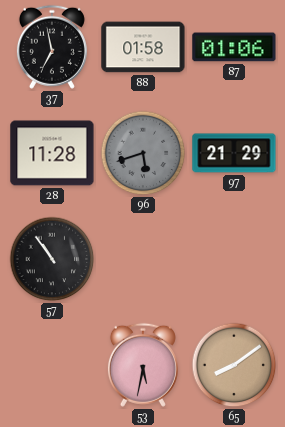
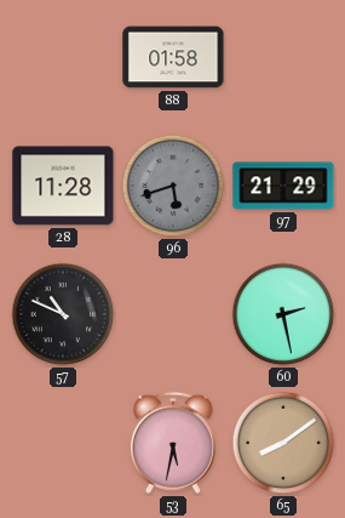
37: 6:58 -> none
87: 01:06 -> none
57: 10:54 -> 10:49
60: none -> 2:28
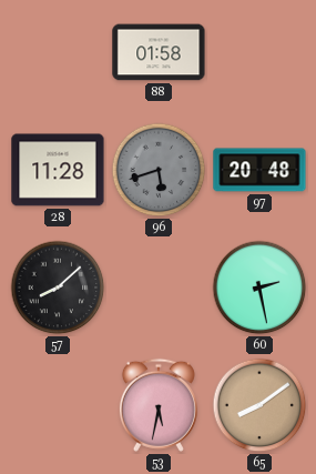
97: 21:29 -> 20:48
57: 10:49 -> 8:08
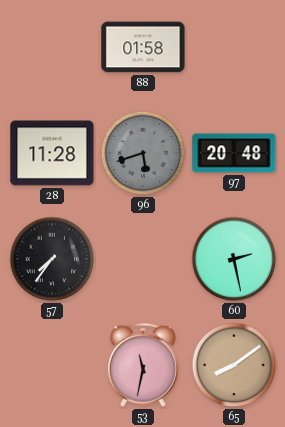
57: 8:08 -> 7:36
53: 5:32 -> 11:32
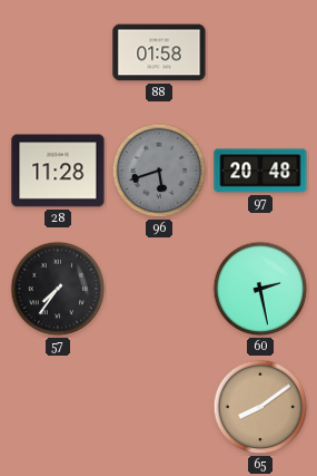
53: 11:32 -> none
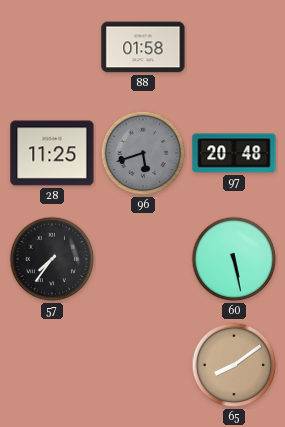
28: 11:28 -> 11:25
60: 2:28 -> 5:28
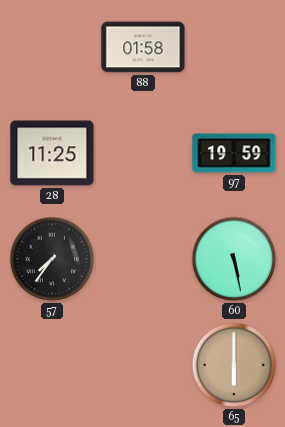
96: 5:42 -> none
97: 20:48 -> 19:59
65: 8:09 -> 6:00
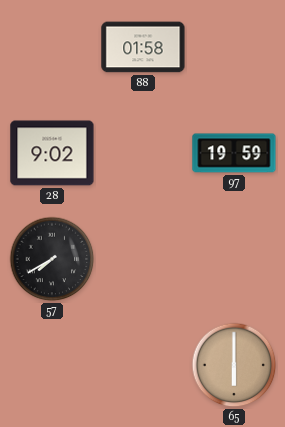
28: 11:25 -> 9:02
57: 7:36 -> 7:40
60: 5:28 -> none
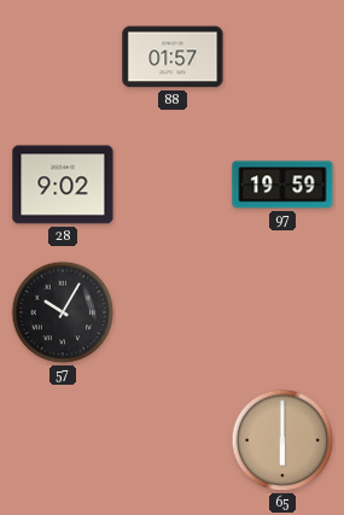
88: 01:58 -> 01:57
57: 7:40 -> 10:05
